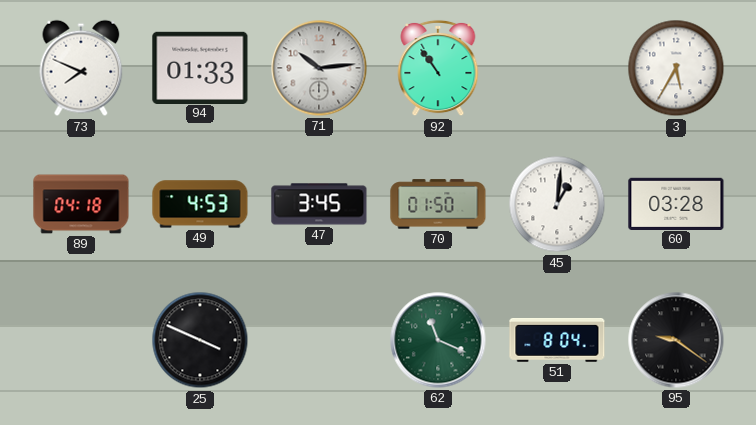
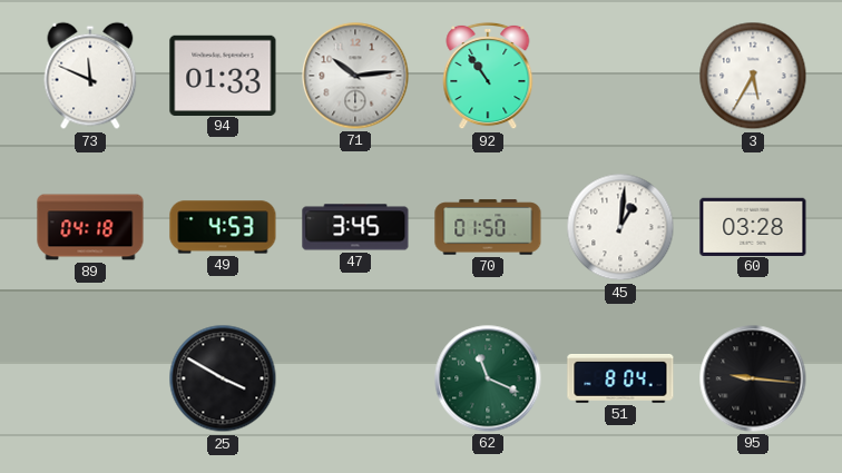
73: 7:49 -> 11:49
25: 3:49 -> 3:50
95: 9:21 -> 9:16
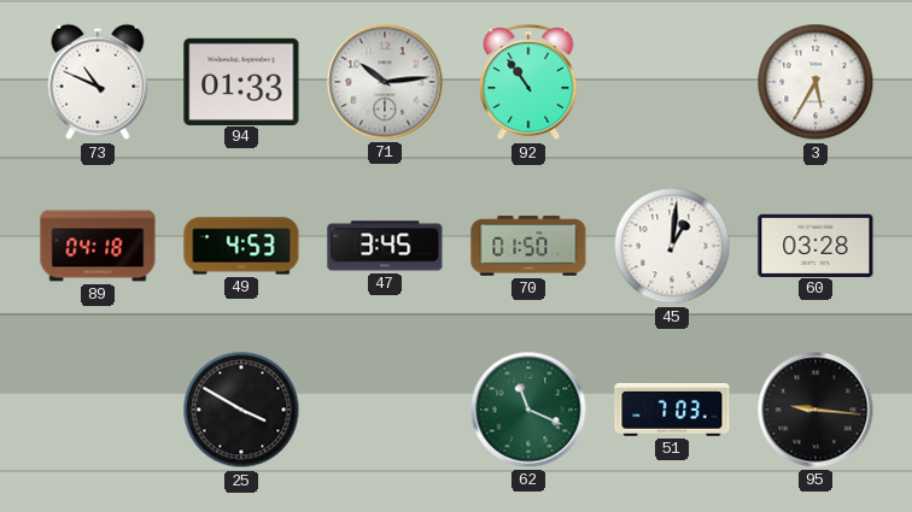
73: 11:49 -> 10:49
51: 8:04 -> 7:03
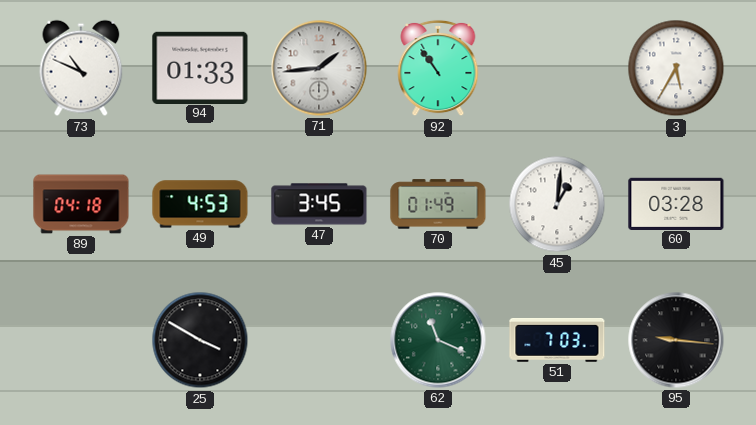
71: 10:14 -> 1:44
70: 01:50 -> 01:49
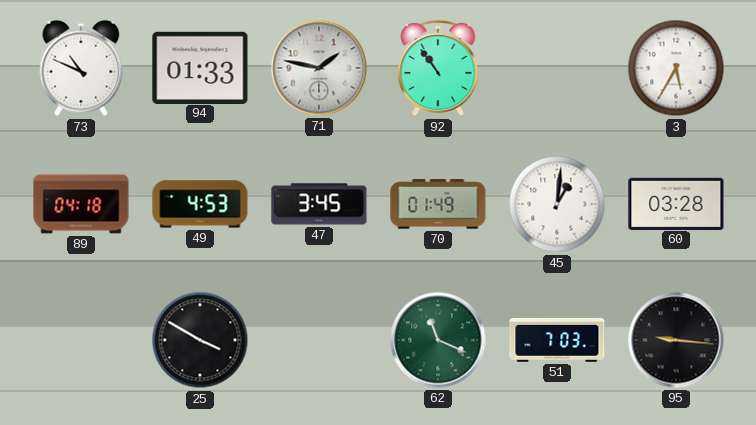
71: 1:44 -> 1:47
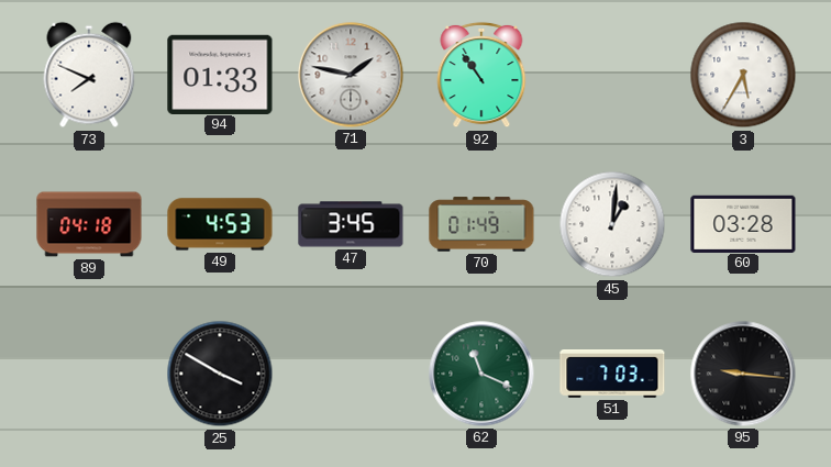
73: 10:49 -> 7:49
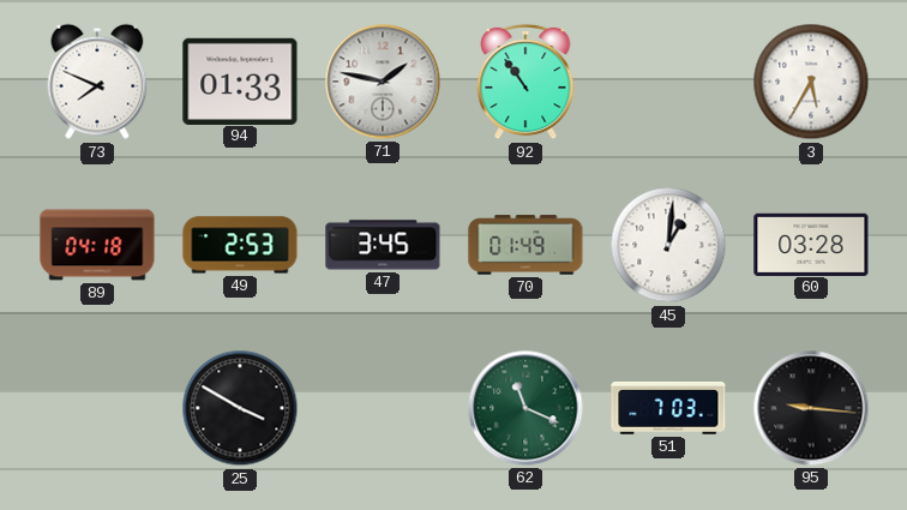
49: 4:53 -> 2:53
